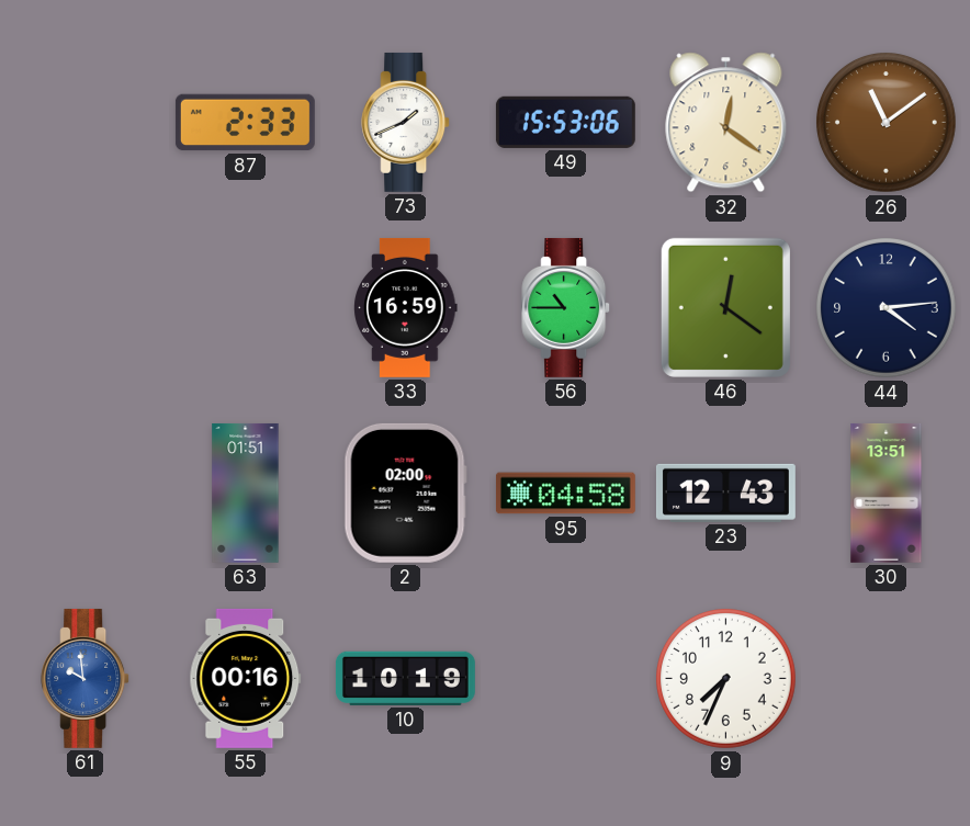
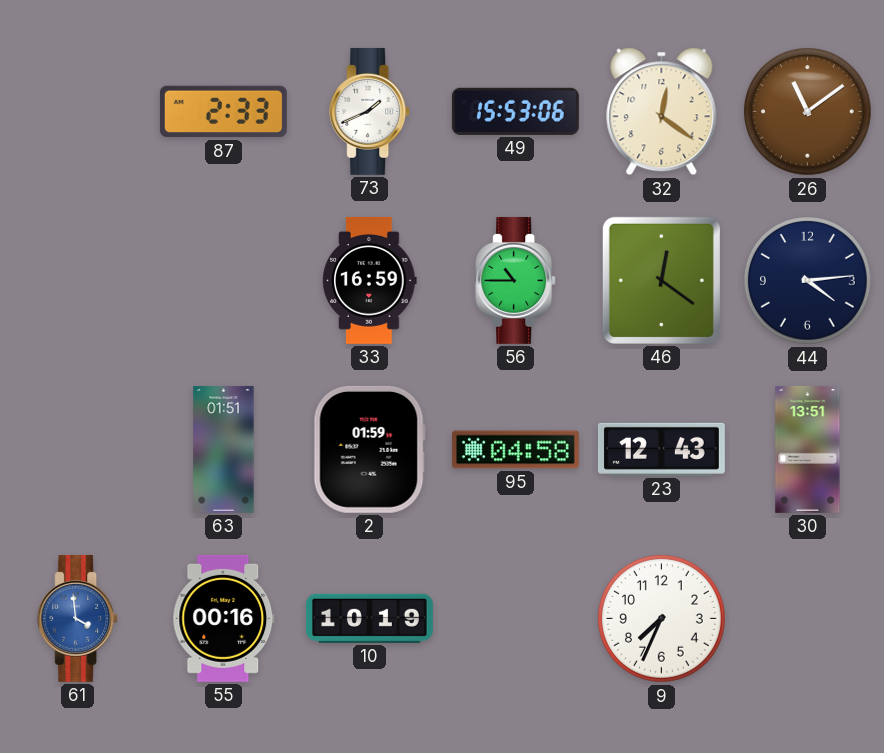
2: 02:00 -> 01:59
61: 9:59 -> 3:59
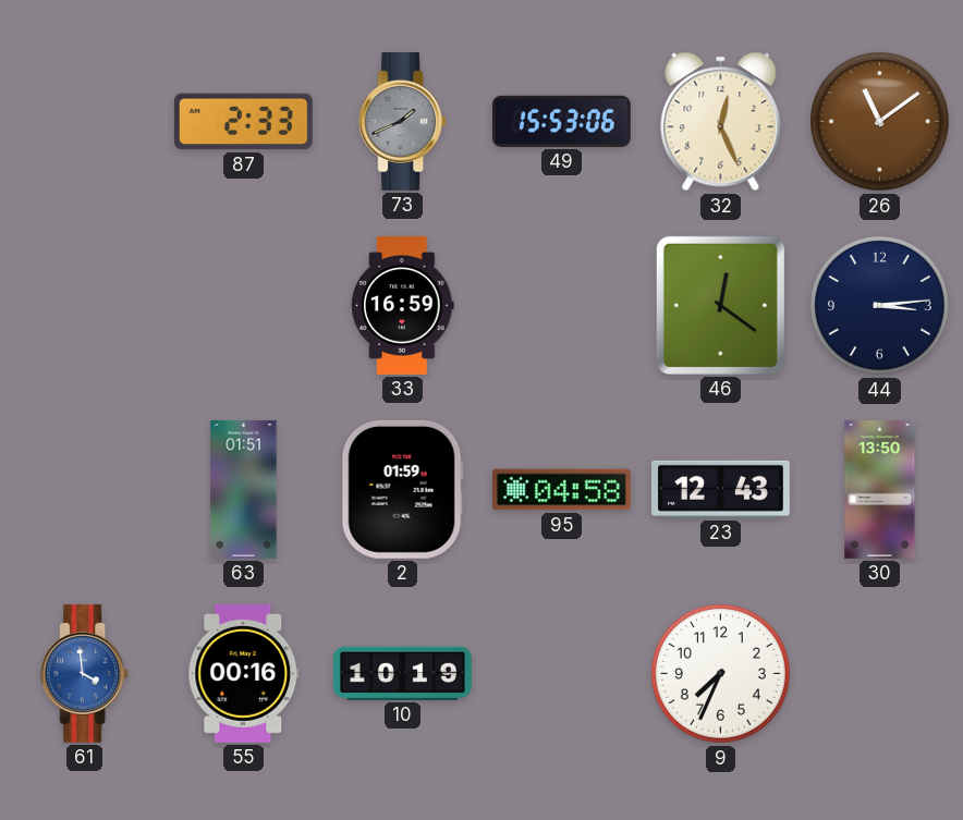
73 dial: white -> grey
32: 12:21 -> 12:26
56: 10:45 -> none
44: 4:14 -> 3:14
30: 13:51 -> 13:50
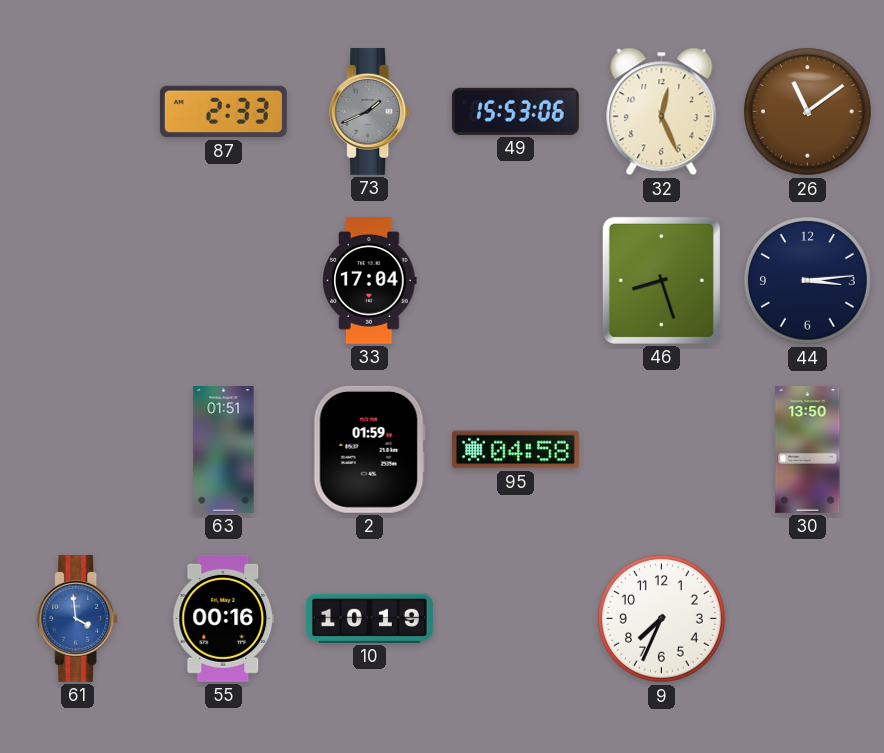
33: 16:59 -> 17:04
46: 12:21 -> 8:27
23: 12:43 -> none
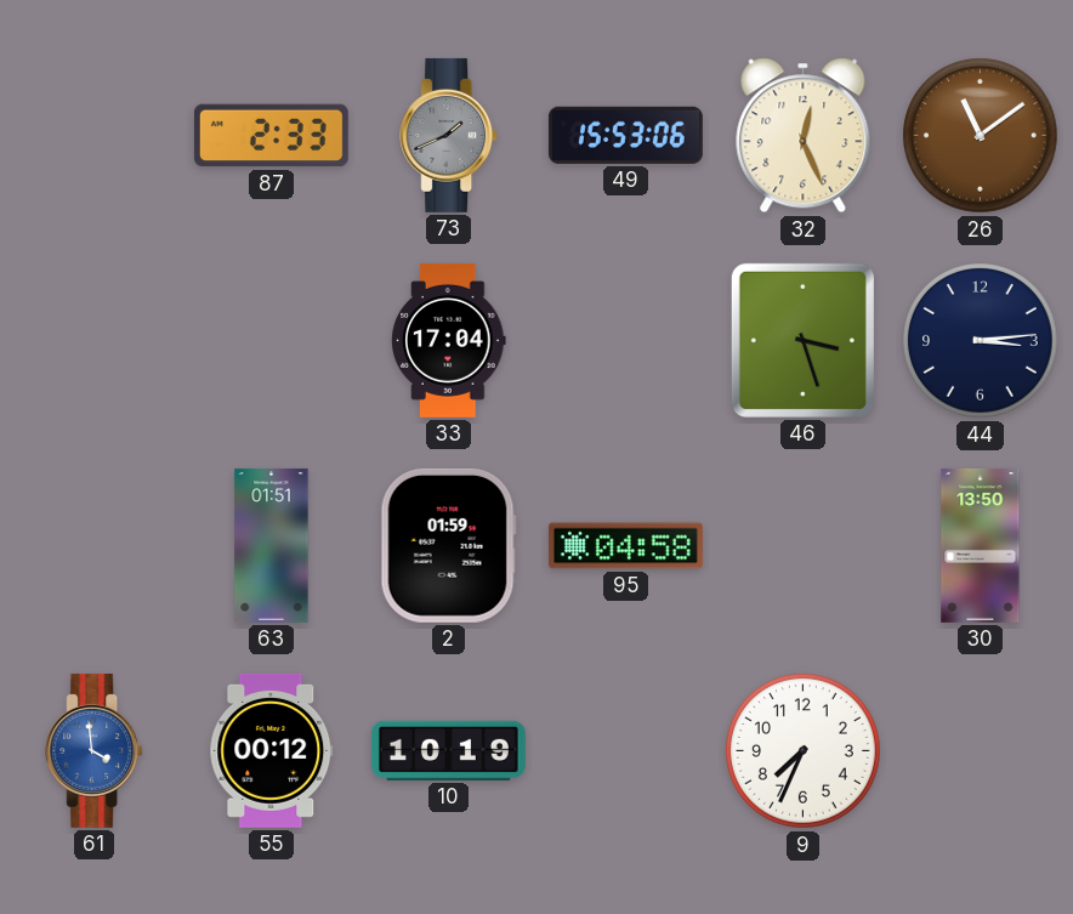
46: 8:27 -> 3:27
55: 00:16 -> 00:12
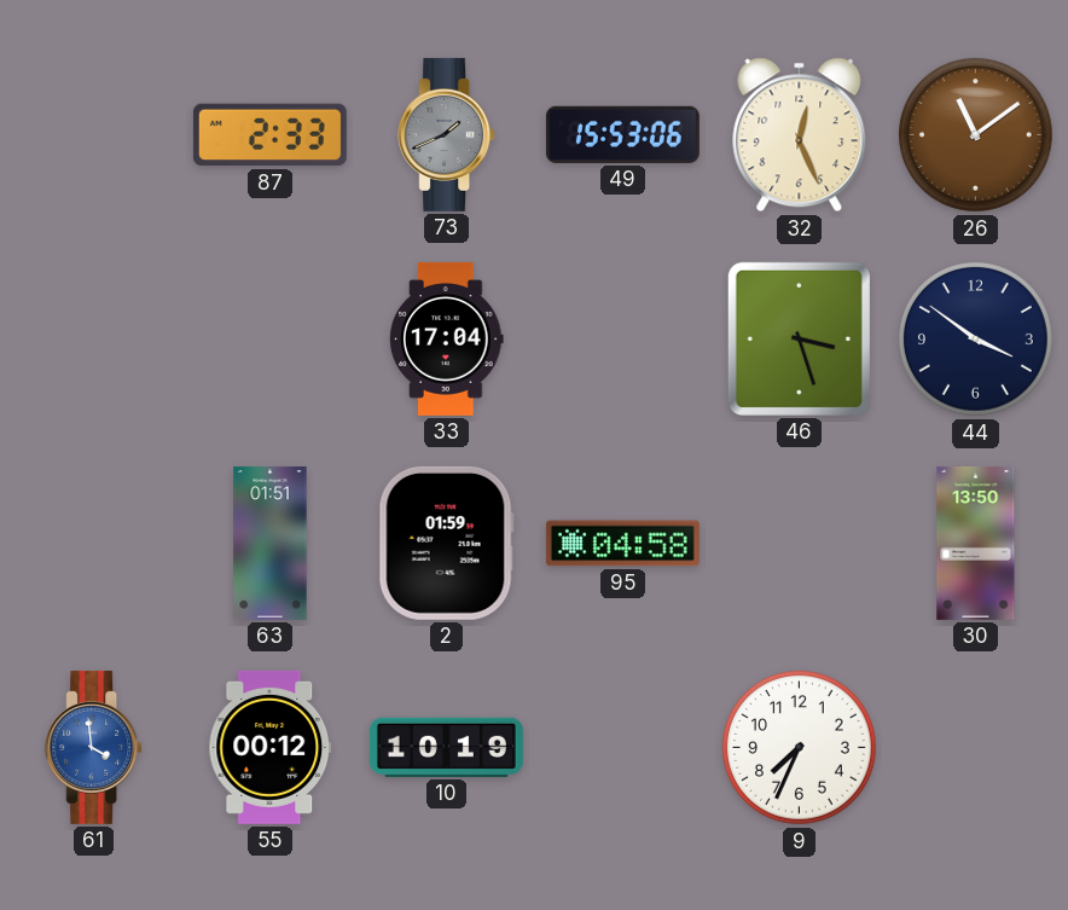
44: 3:14 -> 3:51
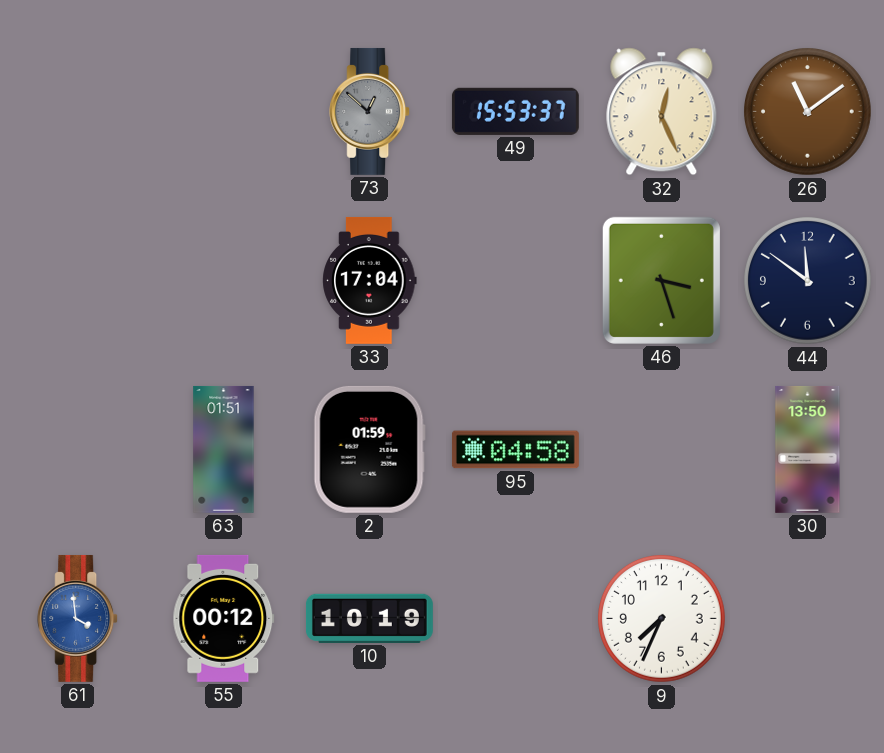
87: 2:33 -> none
73: 1:41 -> 12:52
49: 15:53:06 -> 15:53:37
44: 3:51 -> 11:51
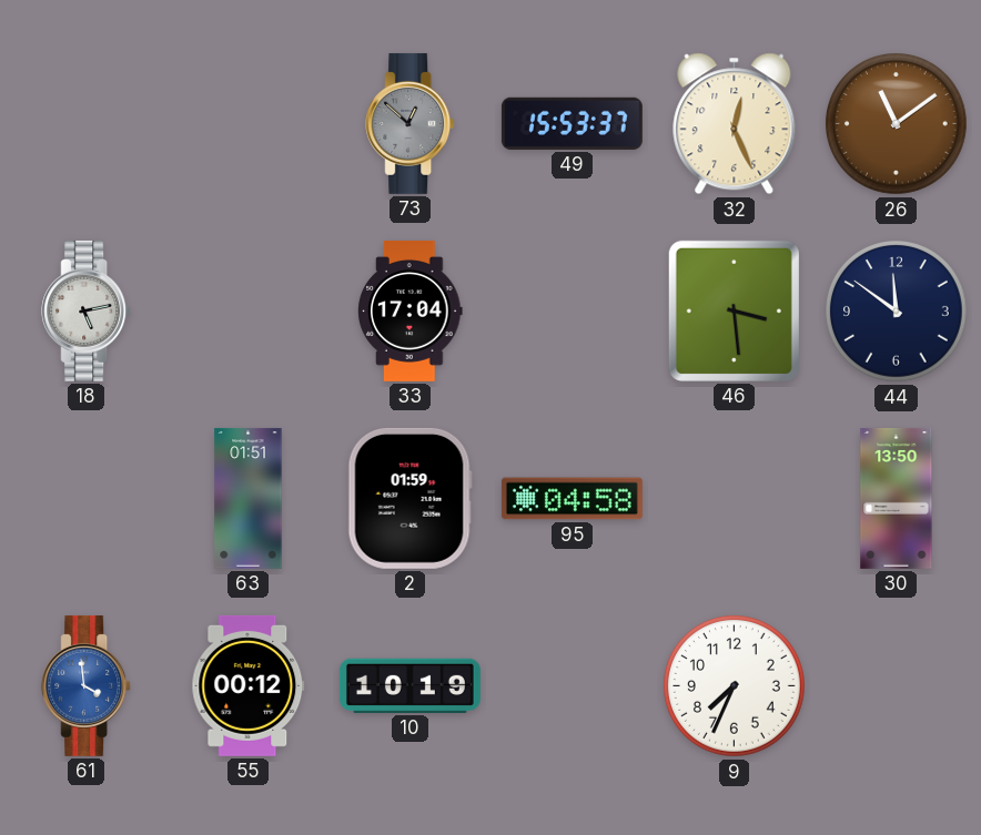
18: none -> 5:13
46: 3:27 -> 3:29
